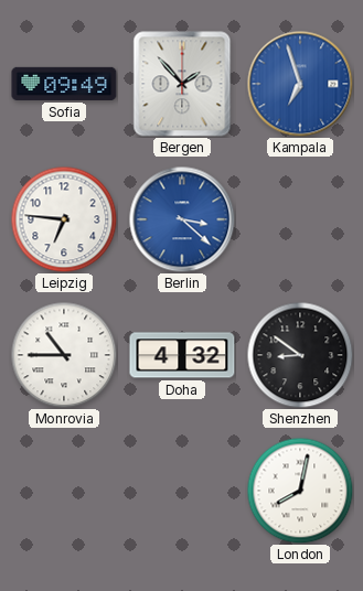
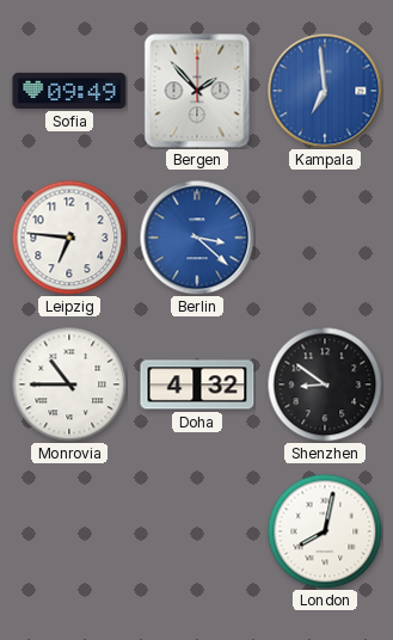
Kampala: 6:57 -> 6:59
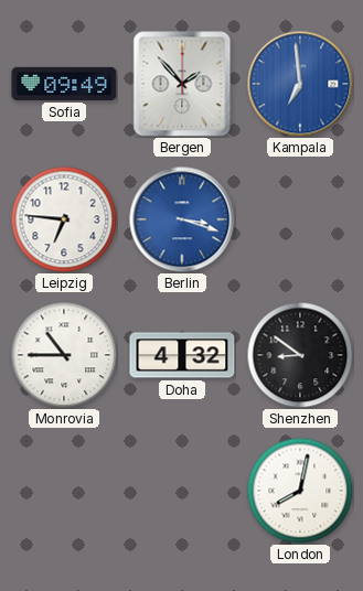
Berlin: 3:22 -> 3:18
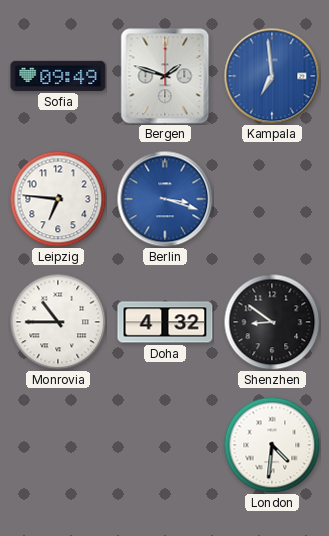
Bergen: 1:53 -> 1:48
London: 8:02 -> 4:31
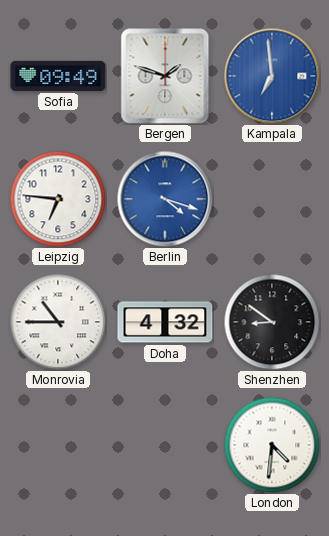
Berlin: 3:18 -> 4:18
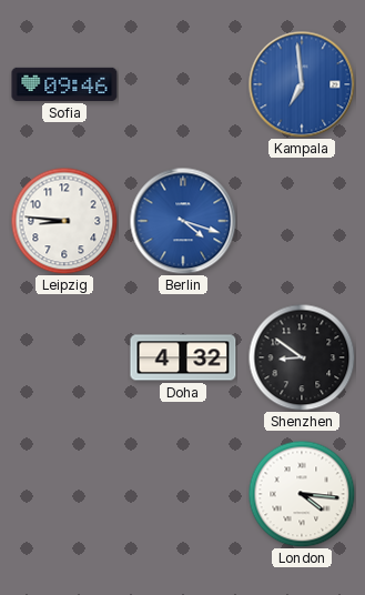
Sofia: 09:49 -> 09:46
Bergen: 1:48 -> none
Leipzig: 6:46 -> 8:46
Monrovia: 10:45 -> none
London: 4:31 -> 4:16
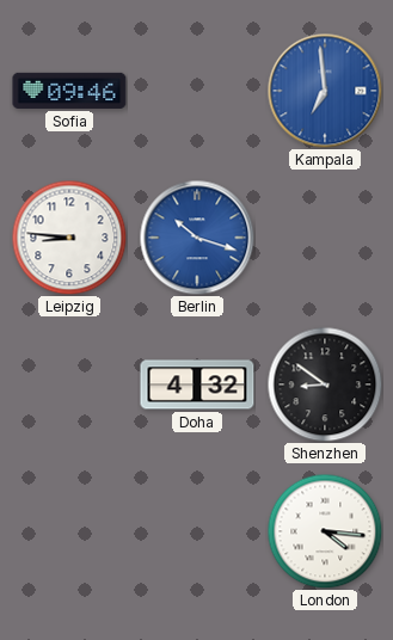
Berlin: 4:18 -> 10:18
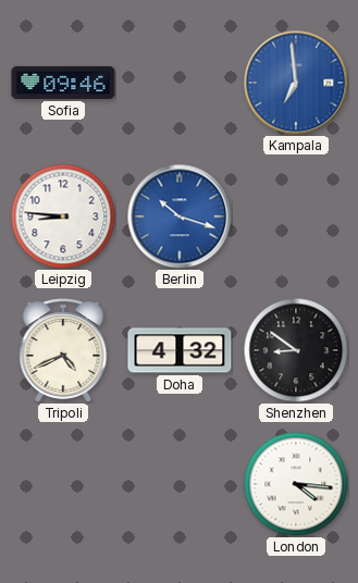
Tripoli: none -> 4:41
